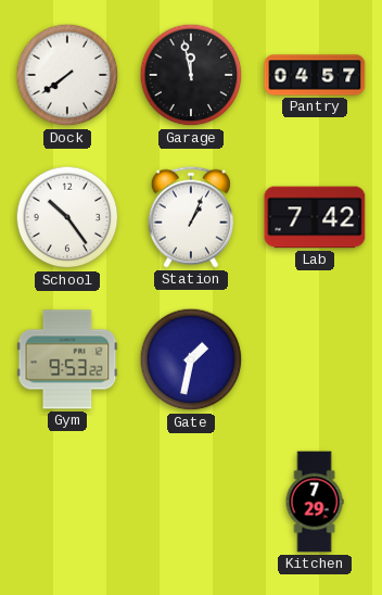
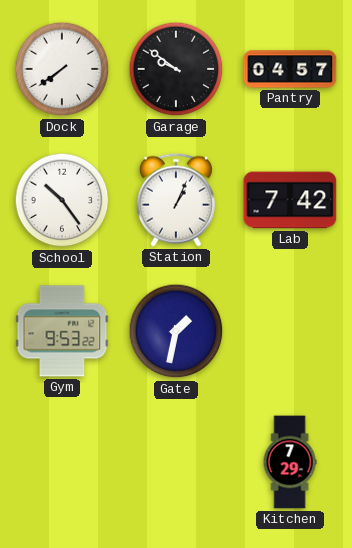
Garage: 11:58 -> 9:51
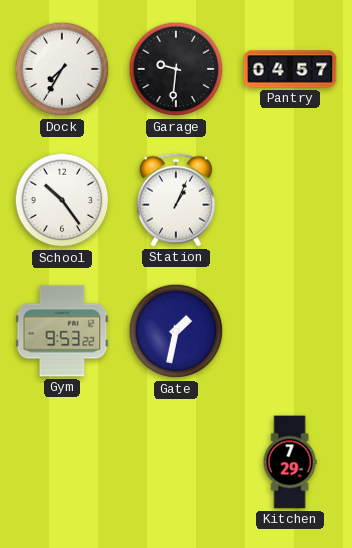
Dock: 7:39 -> 7:35
Garage: 9:51 -> 9:31
Lab: 7:42 -> none
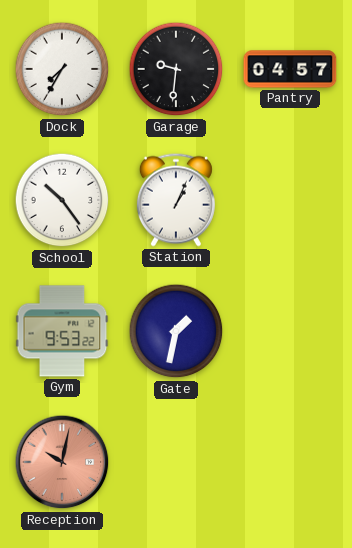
Reception: none -> 10:02
Kitchen: 7:29 -> none
